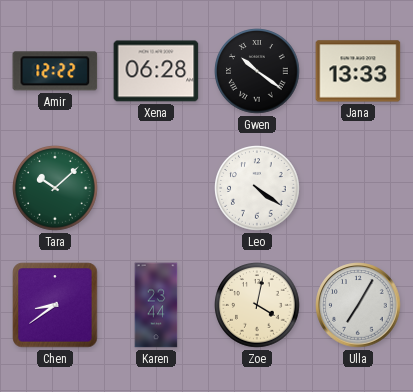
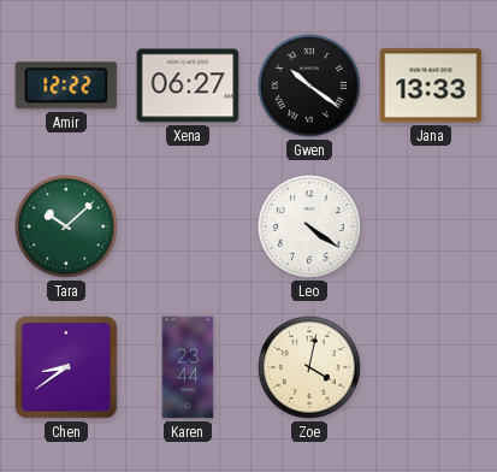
Xena: 06:28 -> 06:27
Ulla: 7:05 -> none
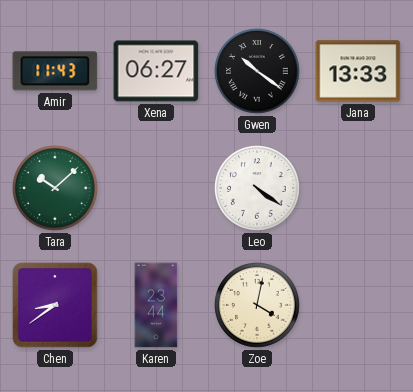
Amir: 12:22 -> 11:43
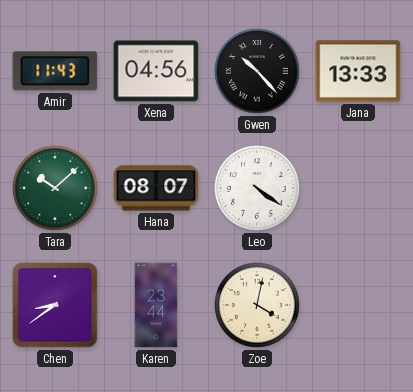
Xena: 06:27 -> 04:56
Gwen: 10:21 -> 10:23
Hana: none -> 08:07
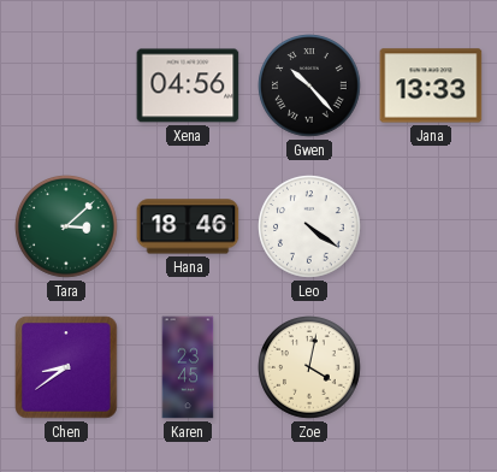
Amir: 11:43 -> none
Tara: 10:08 -> 3:08
Hana: 08:07 -> 18:46
Karen: 23:44 -> 23:45
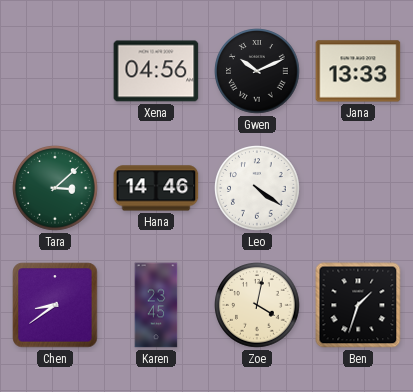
Gwen: 10:23 -> 10:11
Hana: 18:46 -> 14:46
Ben: none -> 1:33
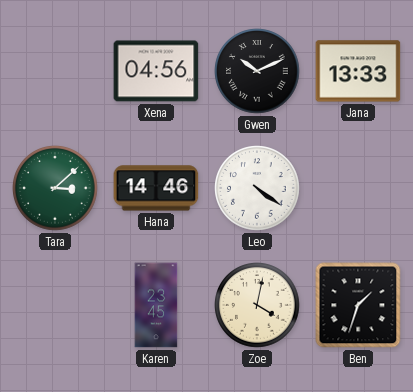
Chen: 8:39 -> none
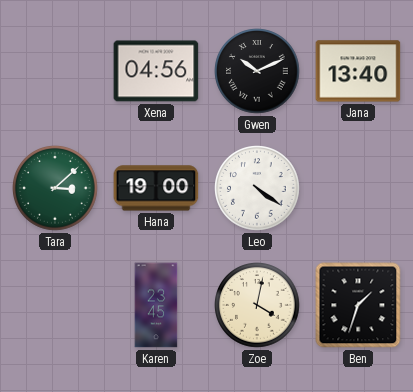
Jana: 13:33 -> 13:40
Hana: 14:46 -> 19:00
